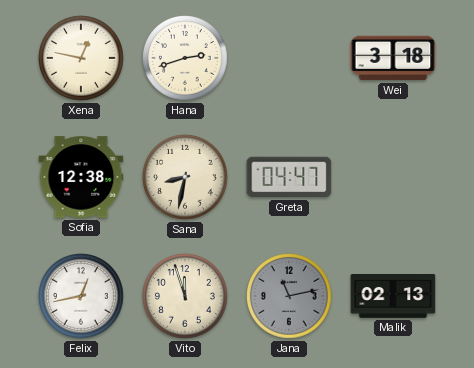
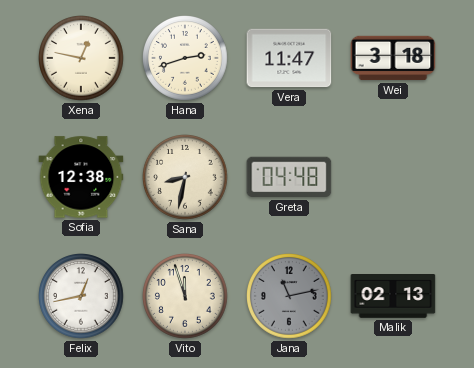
Vera: none -> 11:47
Greta: 04:47 -> 04:48
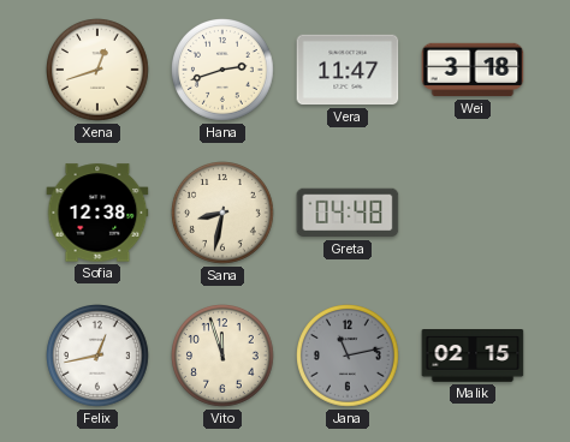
Xena: 12:47 -> 12:42
Malik: 02:13 -> 02:15
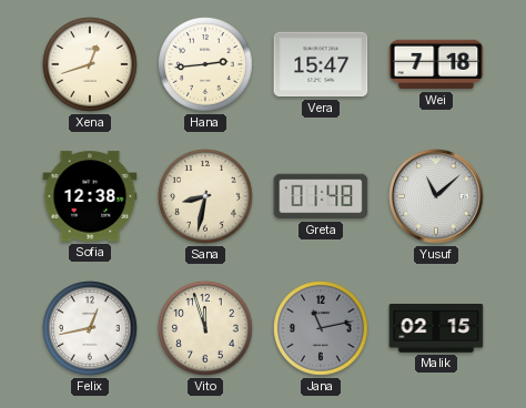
Hana: 2:42 -> 2:44
Vera: 11:47 -> 15:47
Wei: 3:18 -> 7:18
Greta: 04:48 -> 01:48
Yusuf: none -> 11:08
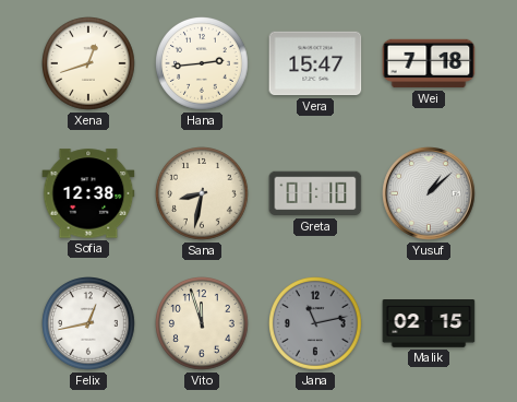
Greta: 01:48 -> 01:10
Yusuf: 11:08 -> 1:08
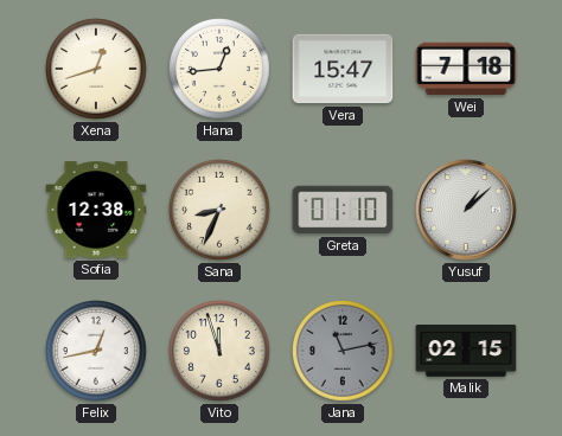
Hana: 2:44 -> 12:44
Sana: 8:32 -> 8:34
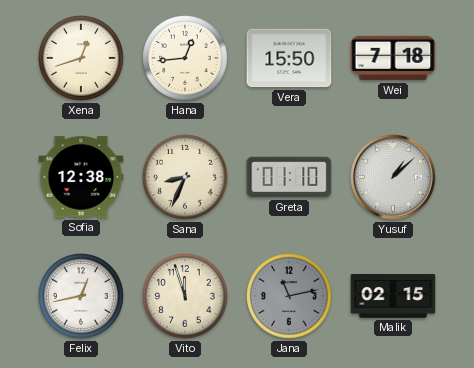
Vera: 15:47 -> 15:50
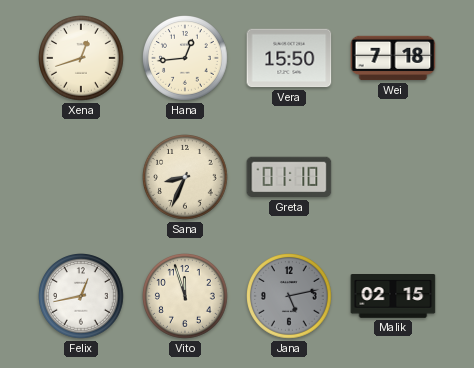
Sofia: 12:38 -> none
Yusuf: 1:08 -> none
Jana: 11:13 -> 5:13
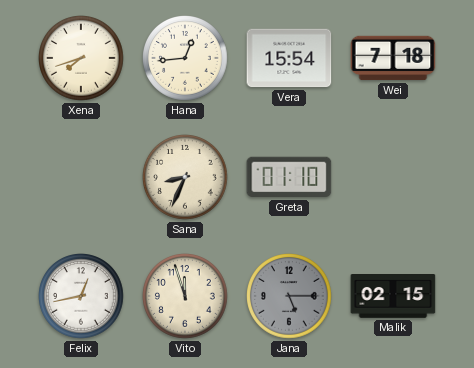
Xena: 12:42 -> 7:42
Vera: 15:50 -> 15:54
Jana: 5:13 -> 5:15
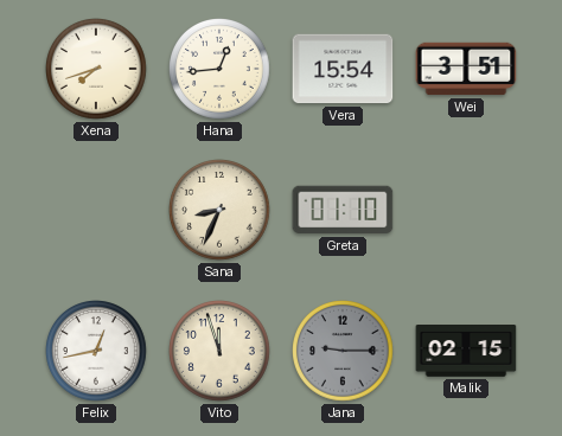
Wei: 7:18 -> 3:51
Jana: 5:15 -> 9:15
